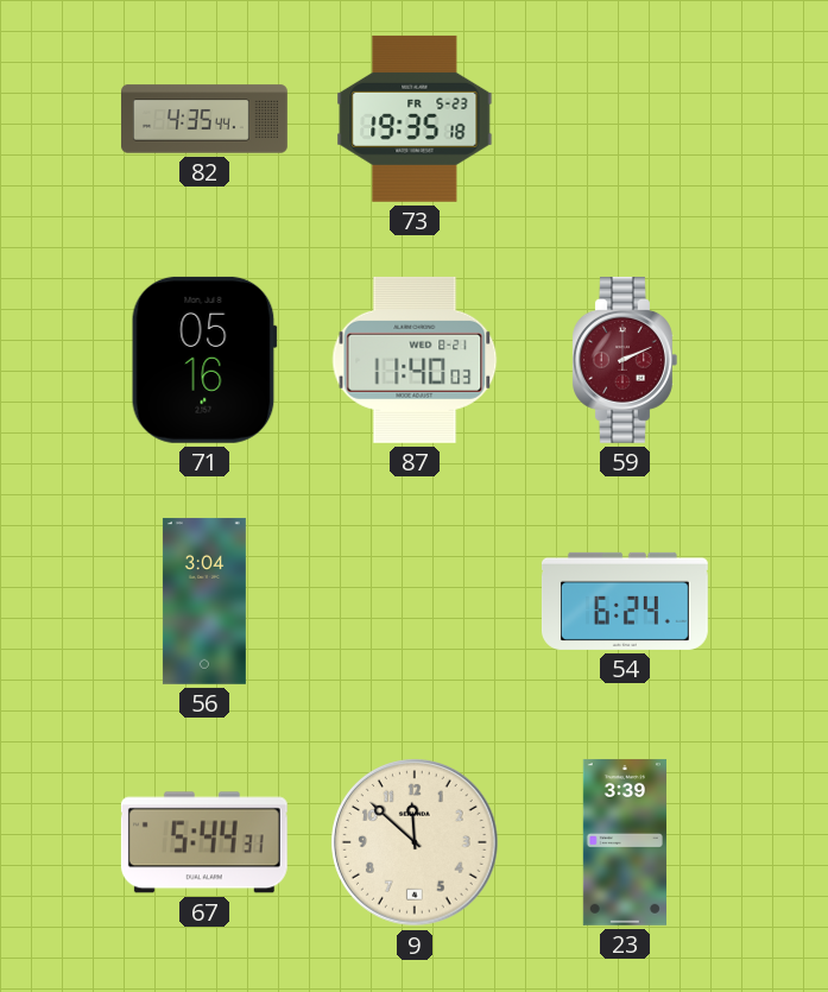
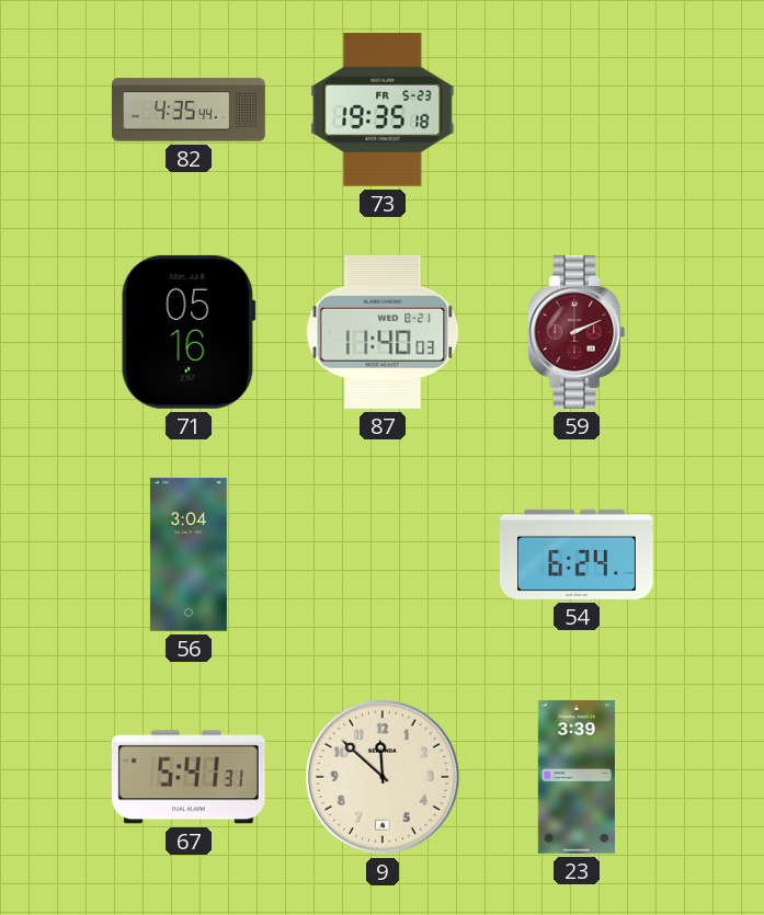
67: 5:44 -> 5:41
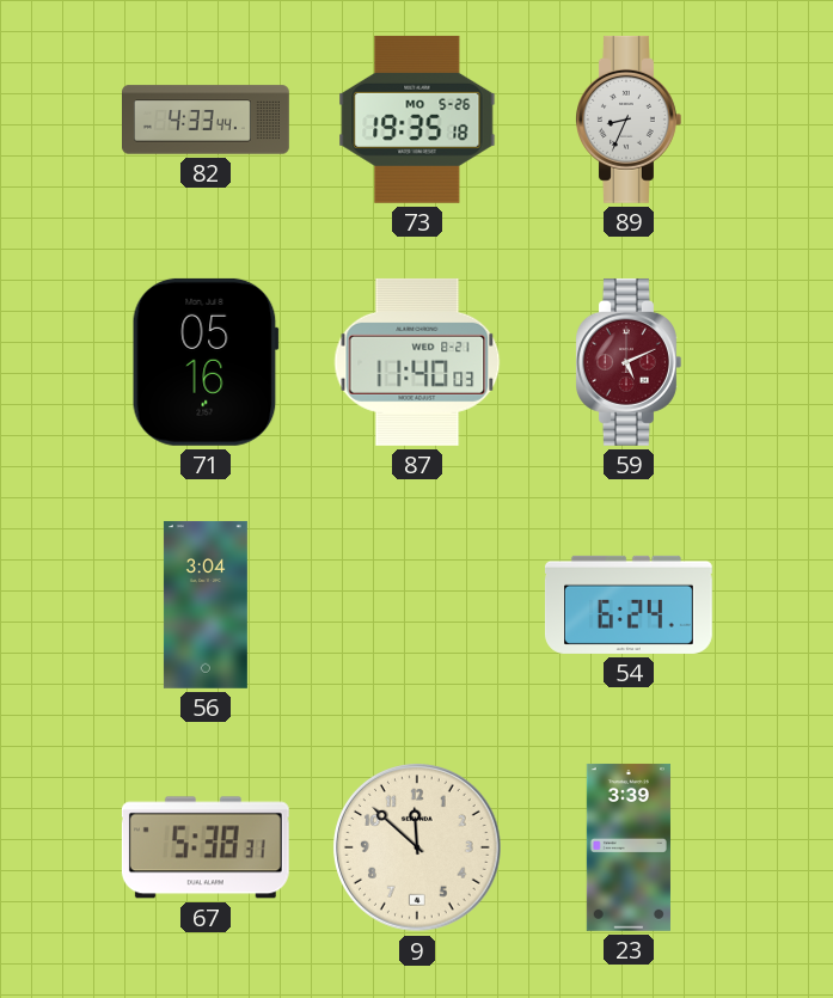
82: 4:35 -> 4:33
73 date: FR 5-23 -> MO 5-26
89: none -> 8:34
59: 2:11 -> 5:11
67: 5:41 -> 5:38
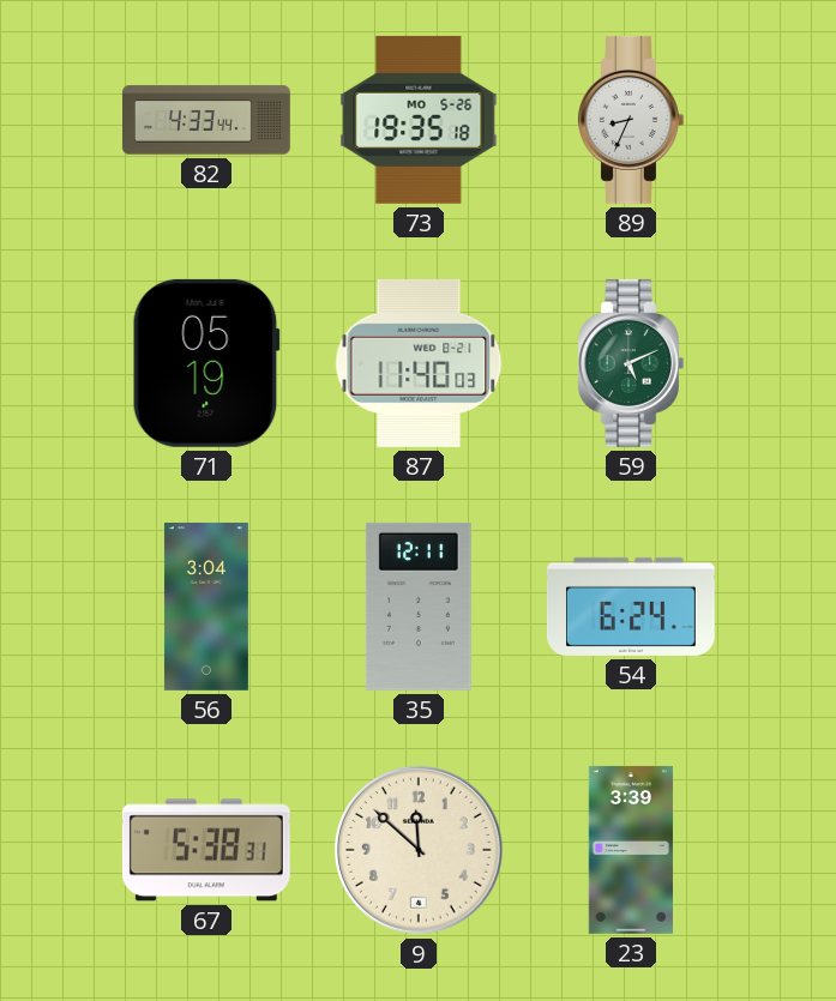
71: 05:16 -> 05:19
59 dial: burgundy -> green
35: none -> 12:11
